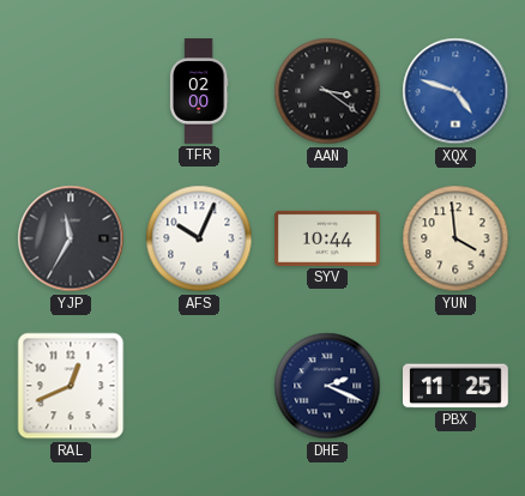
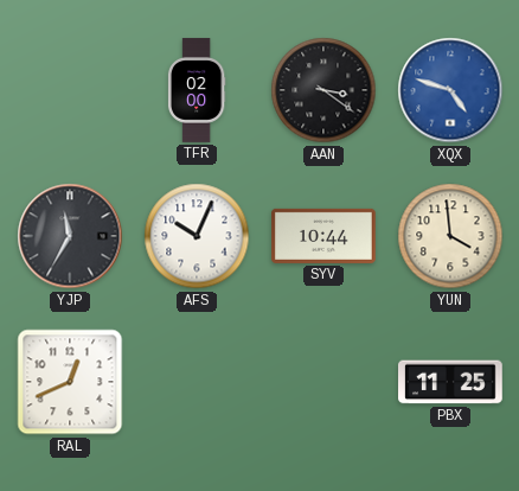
DHE: 2:19 -> none
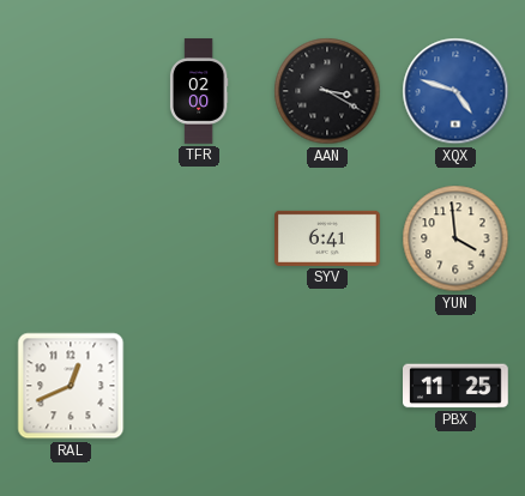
AAN: 3:21 -> 3:20
YJP: 11:35 -> none
AFS: 10:04 -> none
SYV: 10:44 -> 6:41
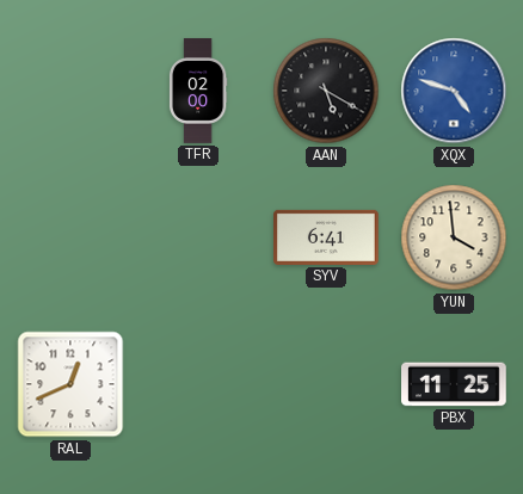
AAN: 3:20 -> 5:20
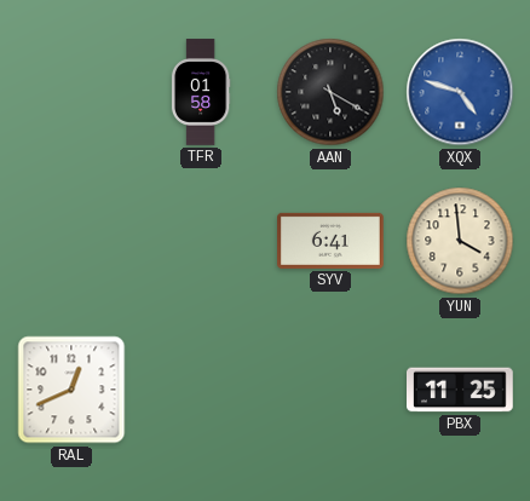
TFR: 02:00 -> 01:58
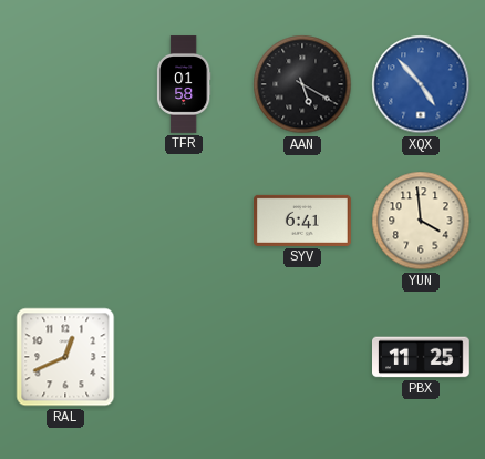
XQX: 4:48 -> 4:53
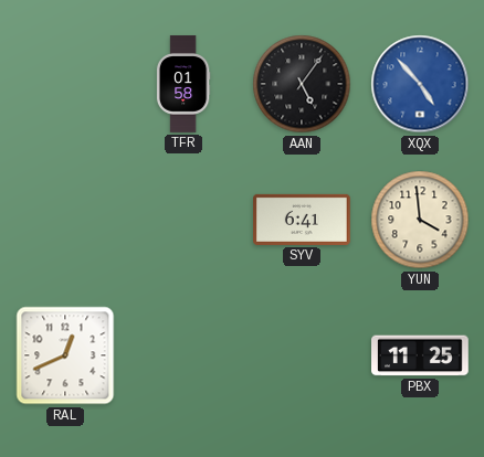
AAN: 5:20 -> 5:06
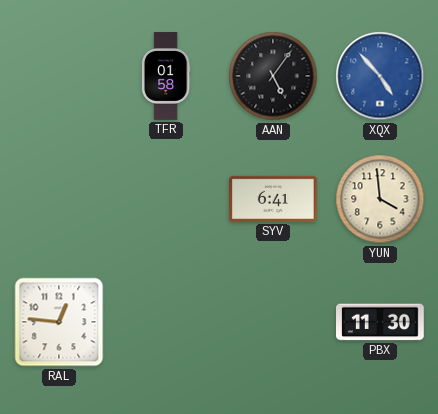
RAL: 12:41 -> 12:46
PBX: 11:25 -> 11:30
